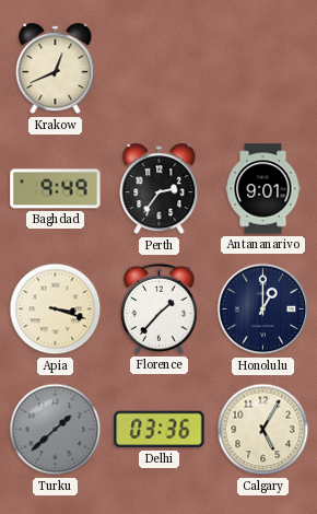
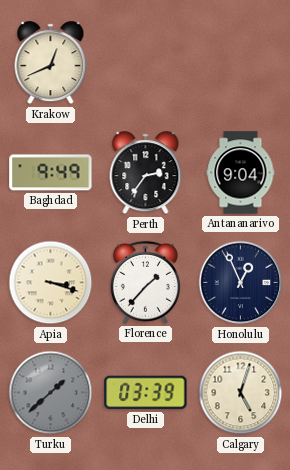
Antananarivo: 9:01 -> 9:04
Honolulu: 1:00 -> 12:56
Delhi: 03:36 -> 03:39
Calgary: 5:05 -> 5:03
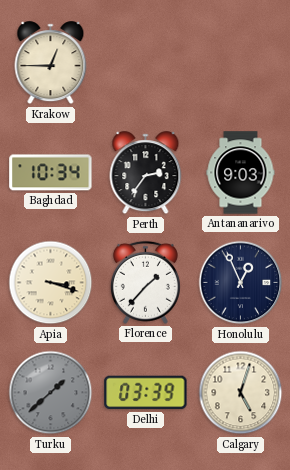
Krakow: 12:41 -> 12:45
Baghdad: 9:49 -> 10:34
Antananarivo: 9:04 -> 9:03
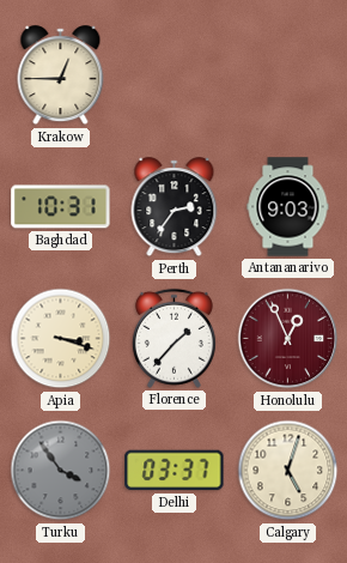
Baghdad: 10:34 -> 10:31
Honolulu dial: navy -> burgundy
Turku: 1:38 -> 3:54
Delhi: 03:39 -> 03:37
